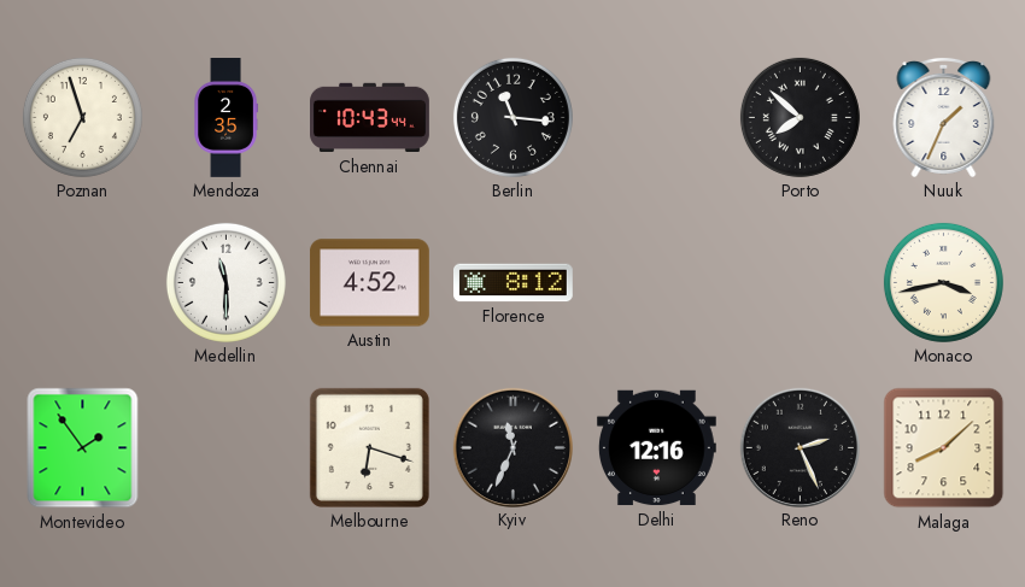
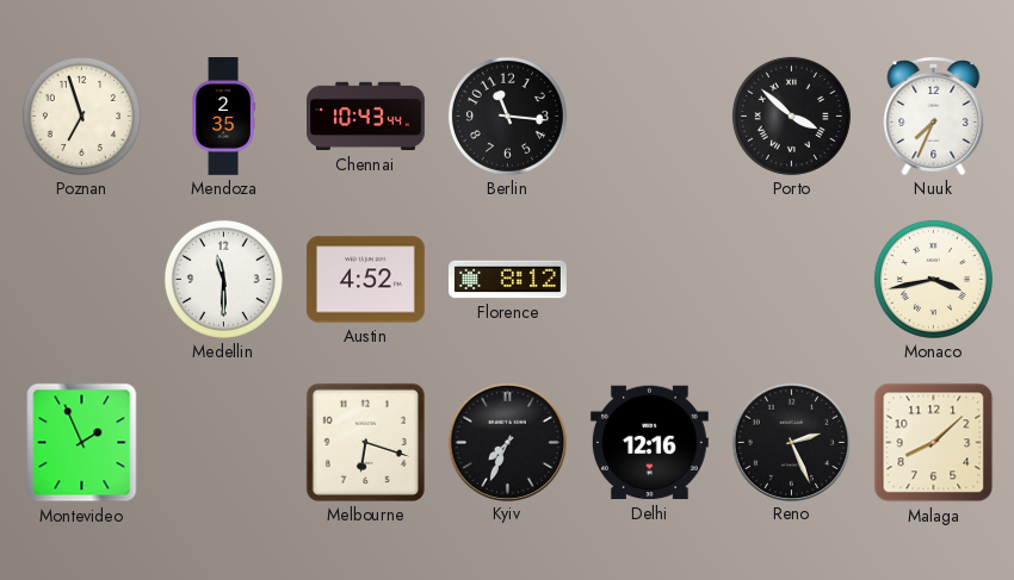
Porto: 7:52 -> 3:52
Nuuk: 1:34 -> 7:34
Montevideo: 1:54 -> 1:56
Kyiv: 11:34 -> 7:34
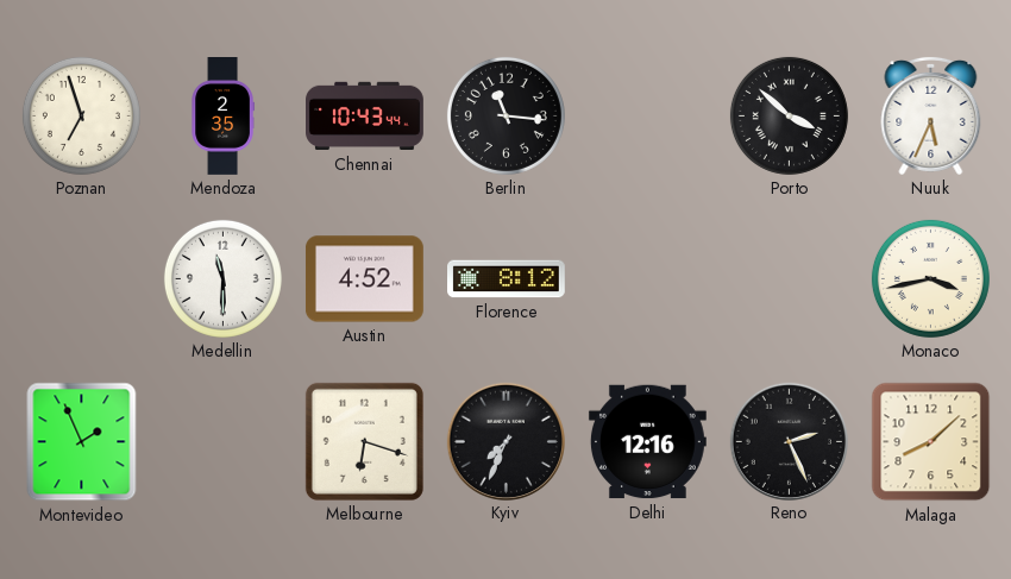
Nuuk: 7:34 -> 5:34
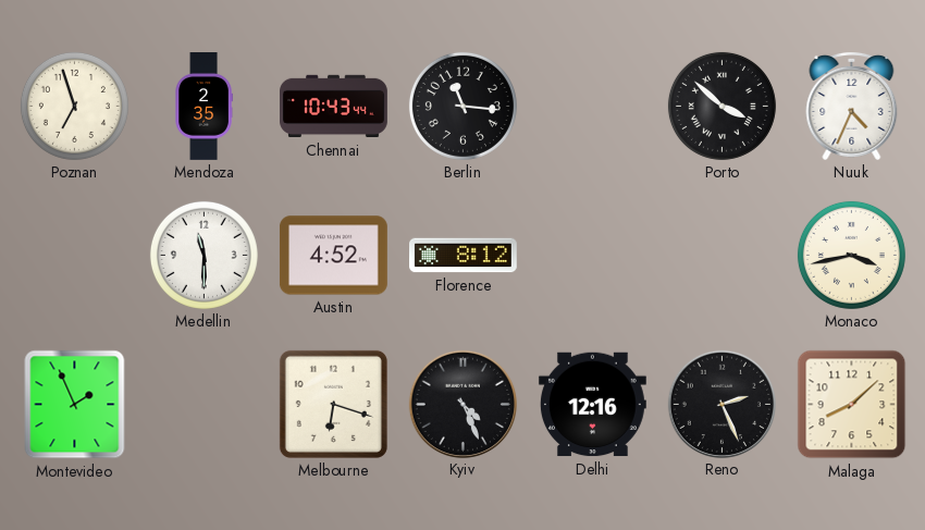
Nuuk: 5:34 -> 4:34
Kyiv: 7:34 -> 4:26
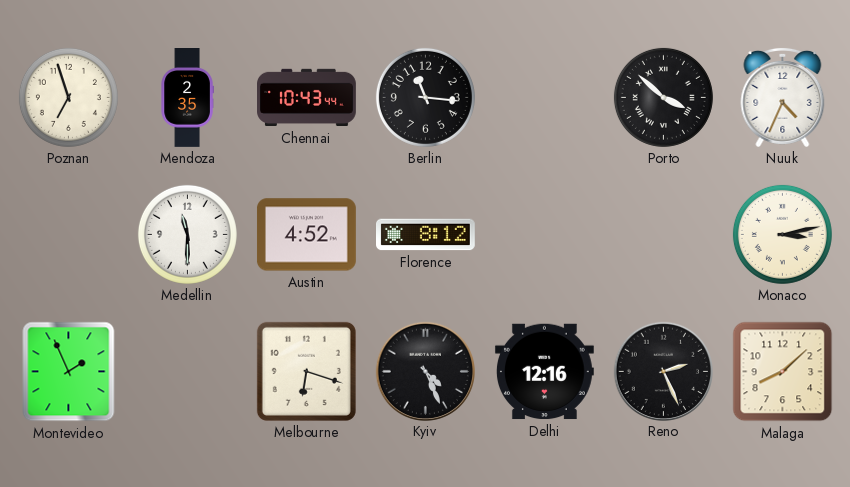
Monaco: 3:43 -> 3:13
